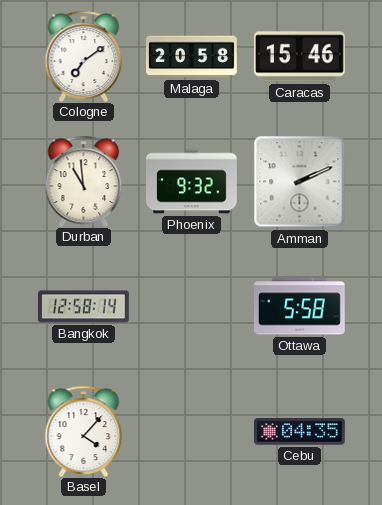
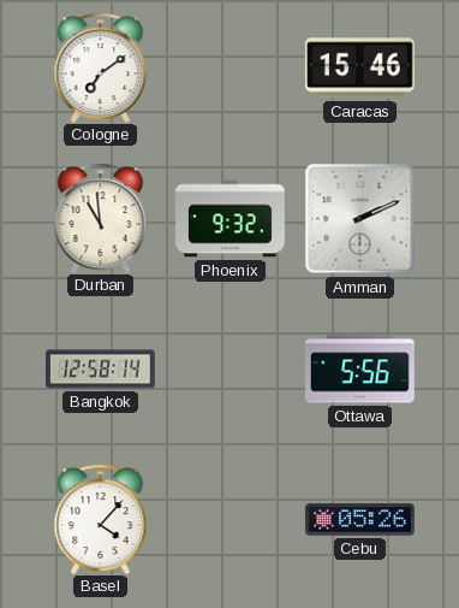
Malaga: 20:58 -> none
Ottawa: 5:58 -> 5:56
Cebu: 04:35 -> 05:26
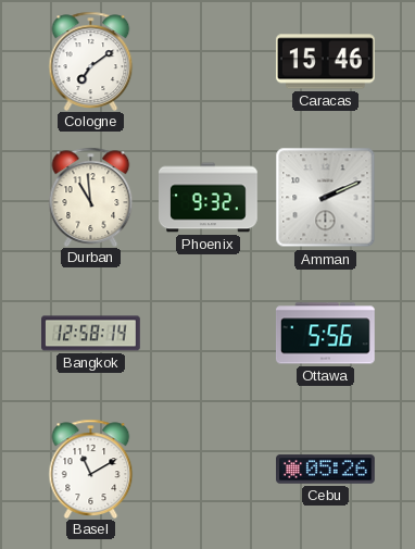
Basel: 4:07 -> 11:10
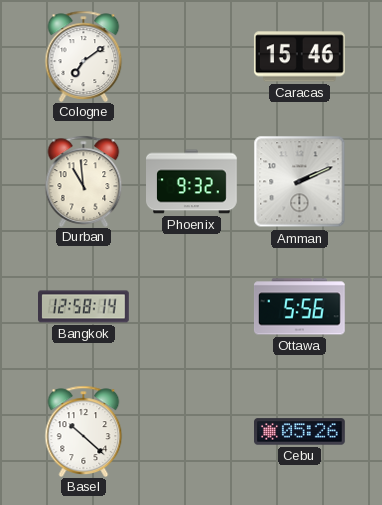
Basel: 11:10 -> 10:22
